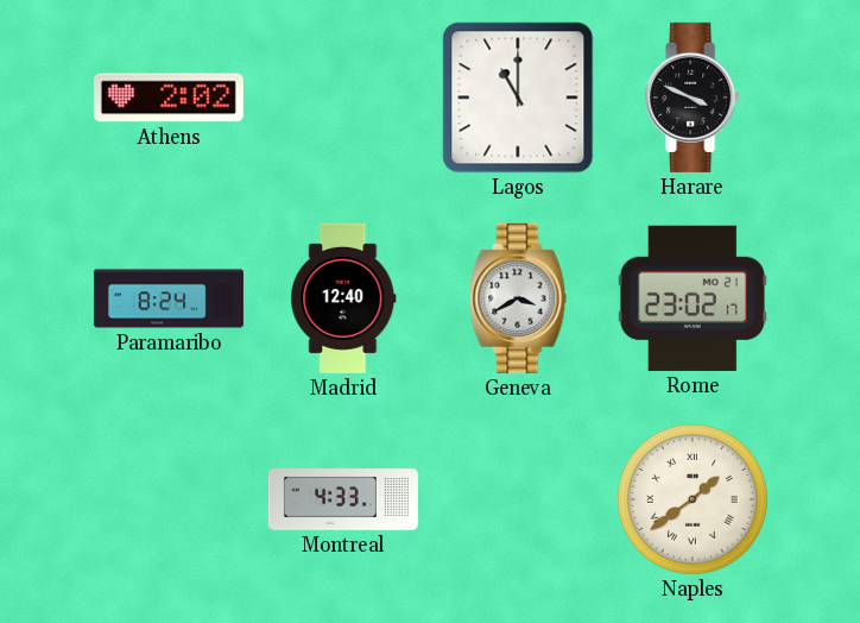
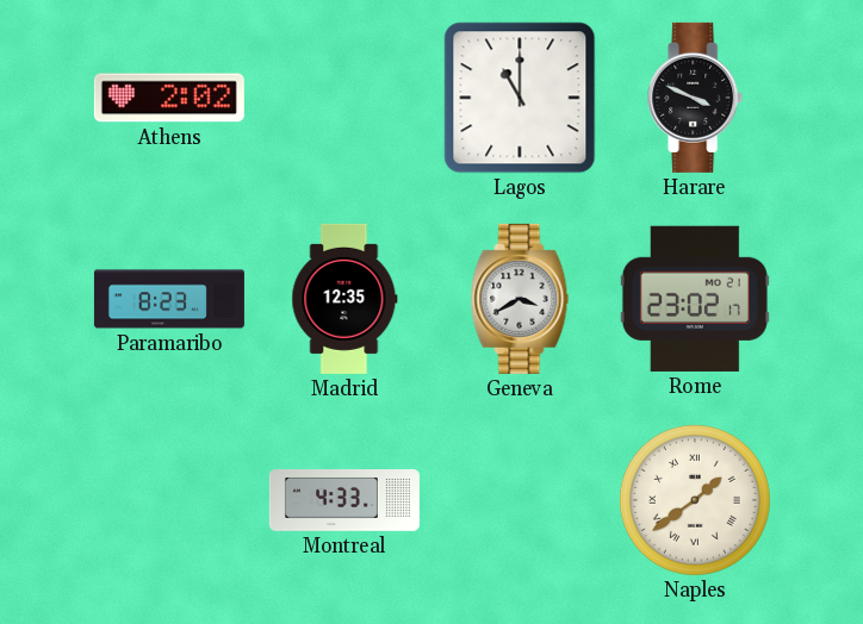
Paramaribo: 8:24 -> 8:23
Madrid: 12:40 -> 12:35
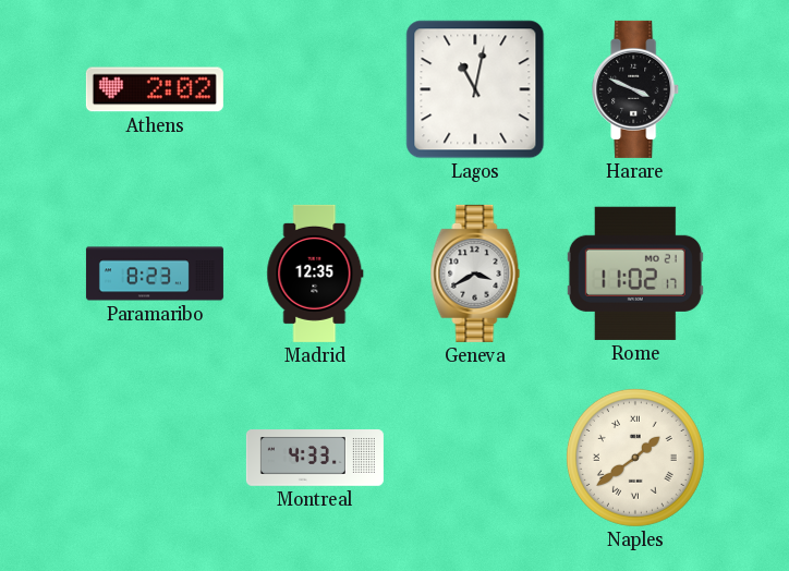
Lagos: 11:00 -> 11:02
Rome: 23:02 -> 11:02
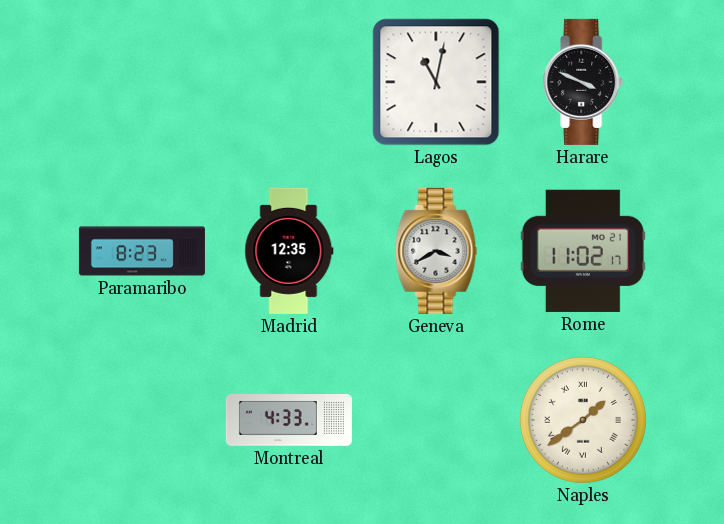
Athens: 2:02 -> none
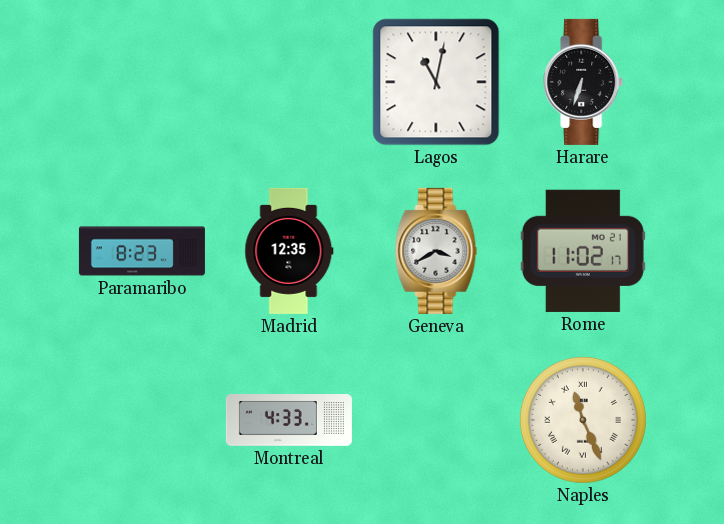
Harare: 3:49 -> 6:33
Naples: 1:39 -> 11:26
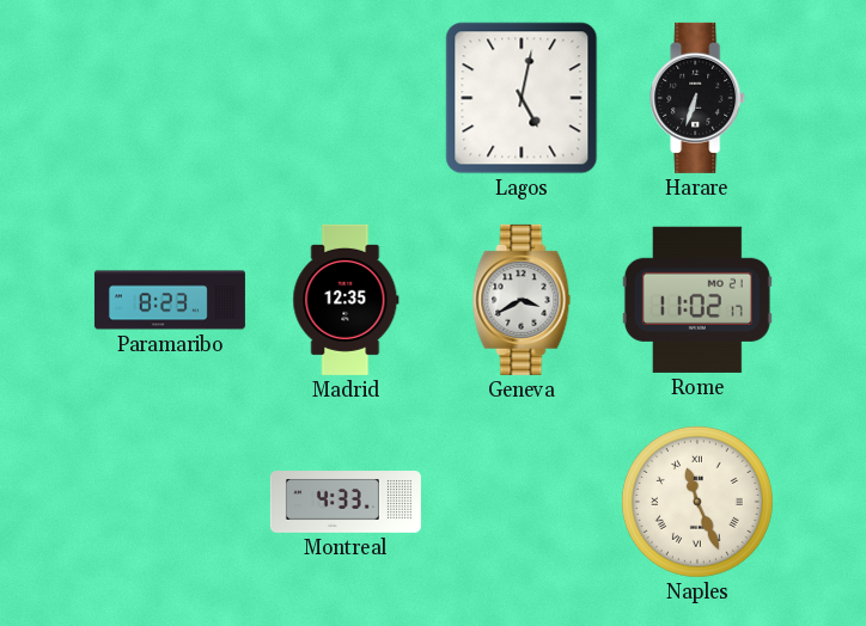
Lagos: 11:02 -> 5:02
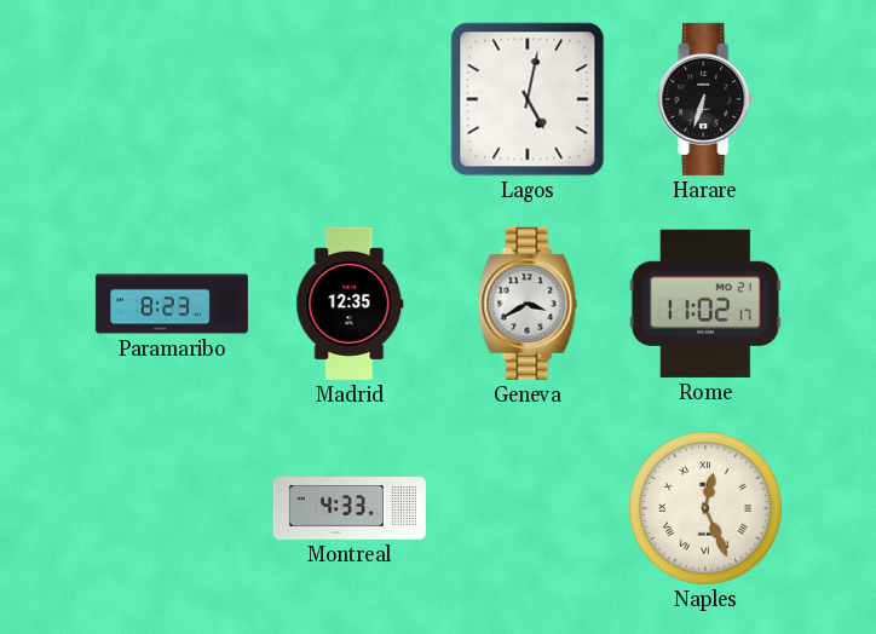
Naples: 11:26 -> 12:26
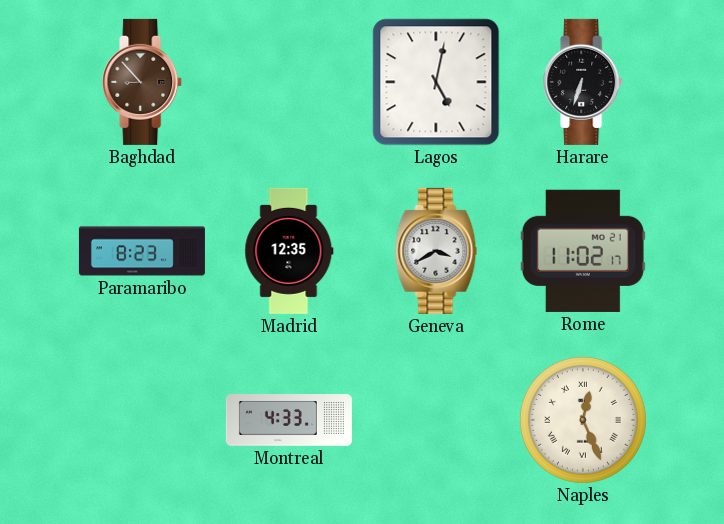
Baghdad: none -> 8:53
